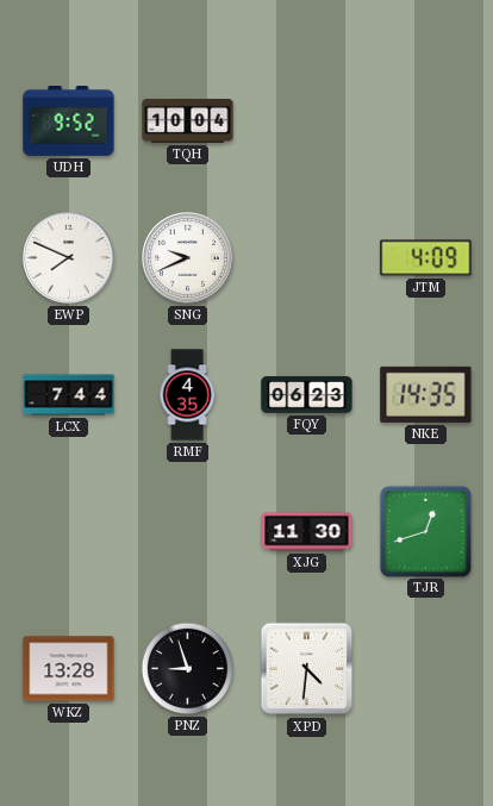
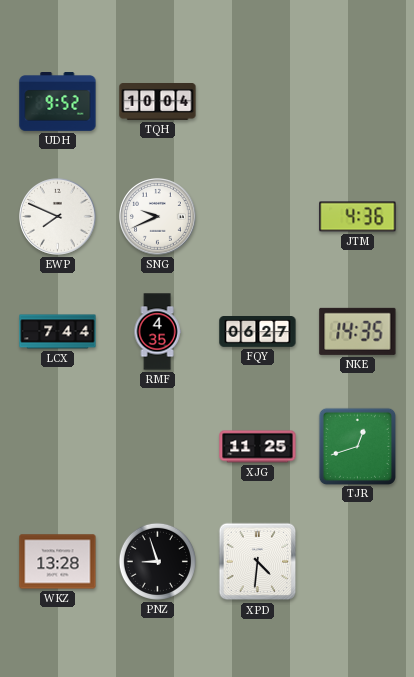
JTM: 4:09 -> 4:36
FQY: 06:23 -> 06:27
XJG: 11:30 -> 11:25
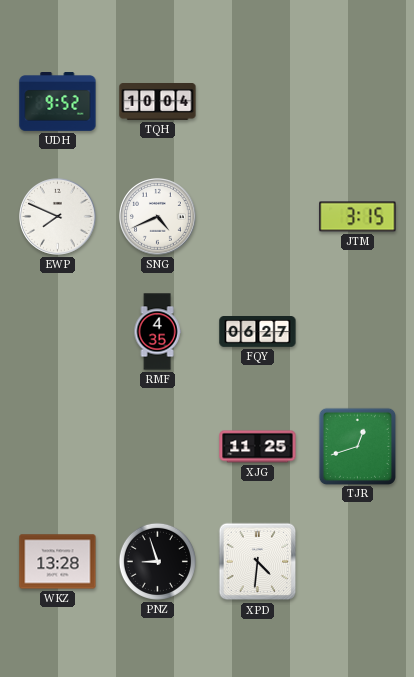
SNG: 9:41 -> 4:41
JTM: 4:36 -> 3:15
LCX: 7:44 -> none
NKE: 14:35 -> none
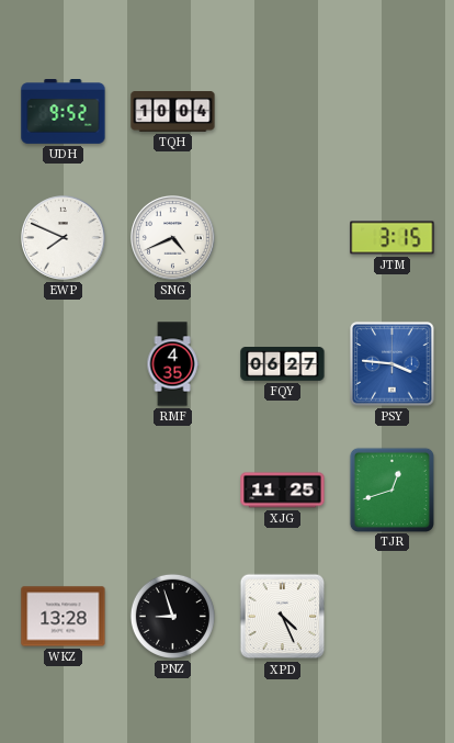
PSY: none -> 3:46
XPD: 4:31 -> 4:26
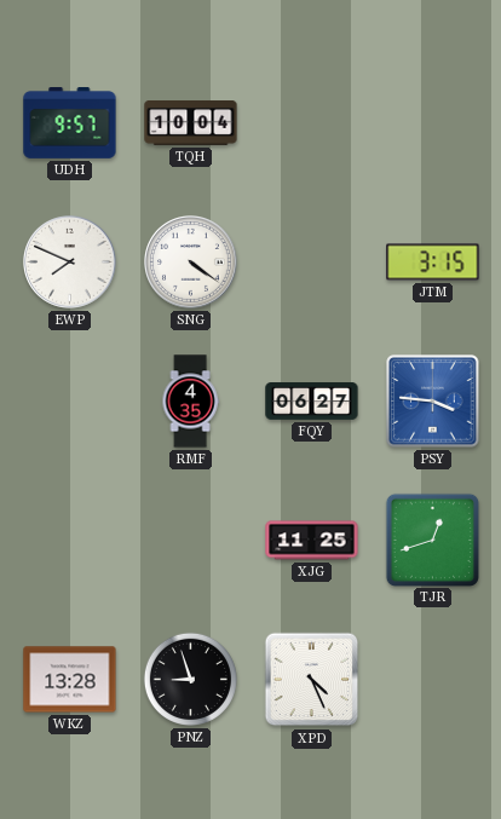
UDH: 9:52 -> 9:57
SNG: 4:41 -> 4:21
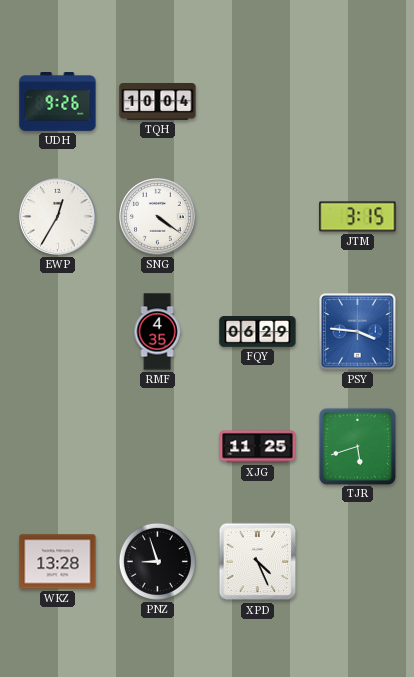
UDH: 9:57 -> 9:26
EWP: 7:49 -> 12:35
FQY: 06:27 -> 06:29
TJR: 12:42 -> 5:42
